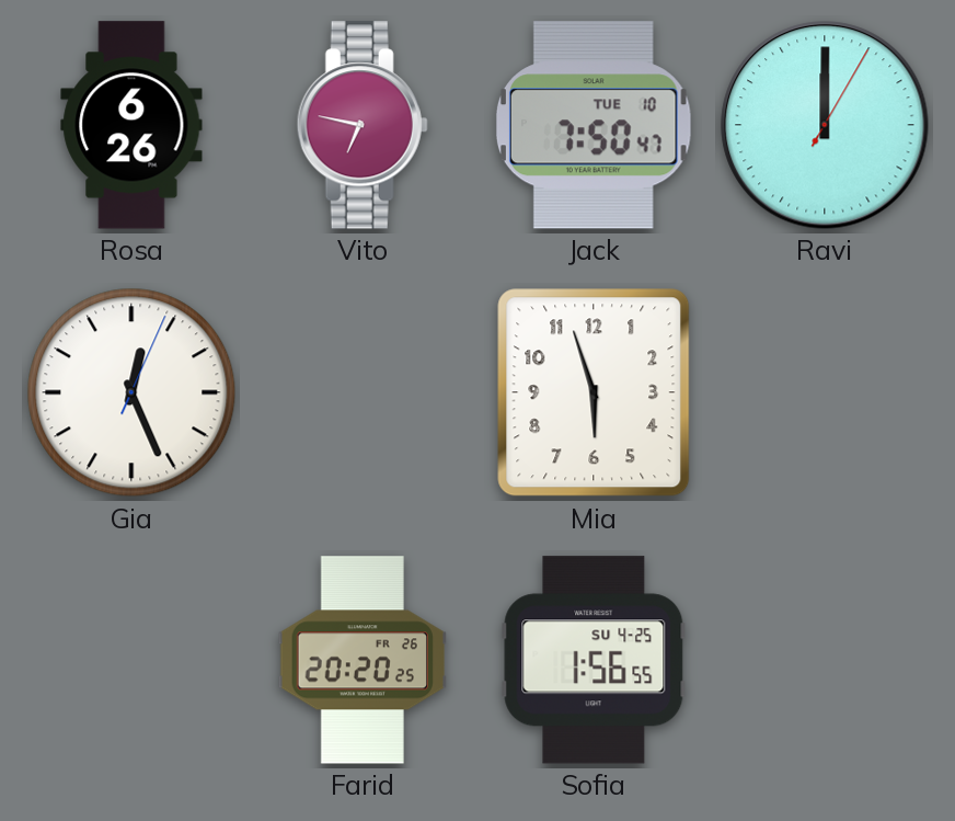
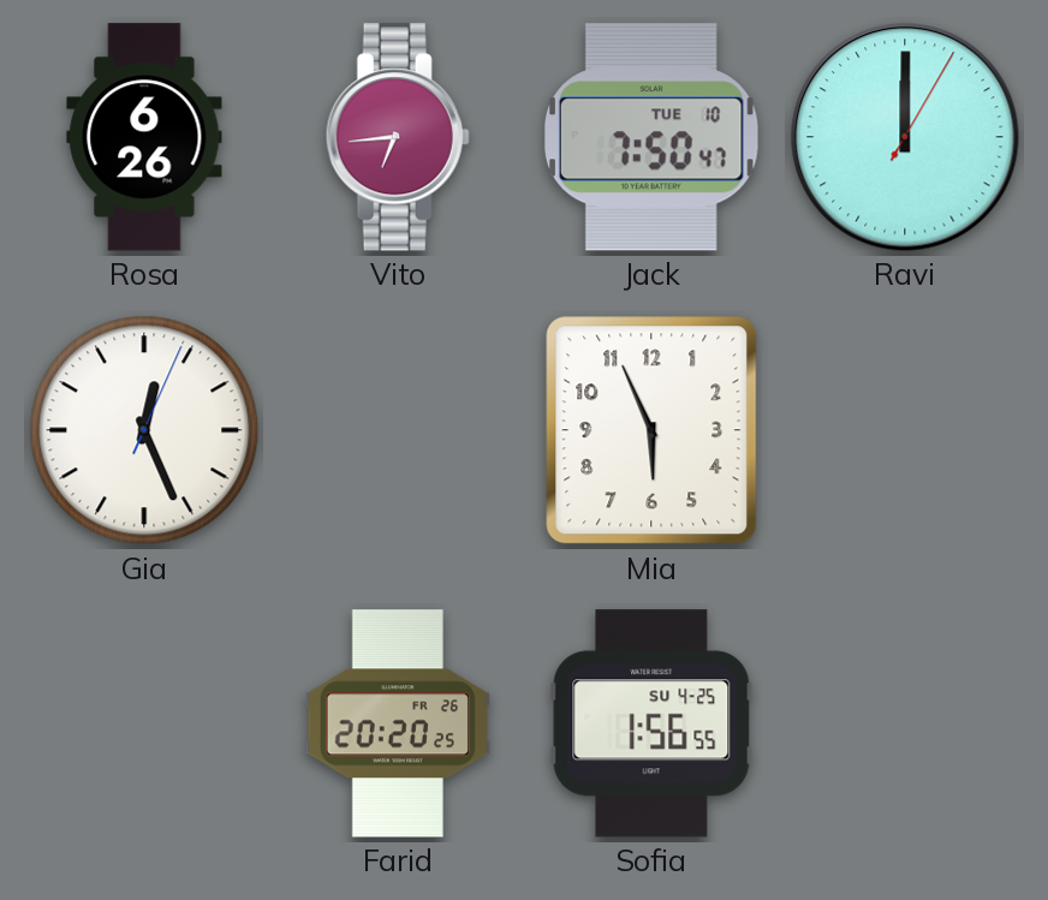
Vito: 6:47 -> 6:44
Mia: 5:57 -> 5:56
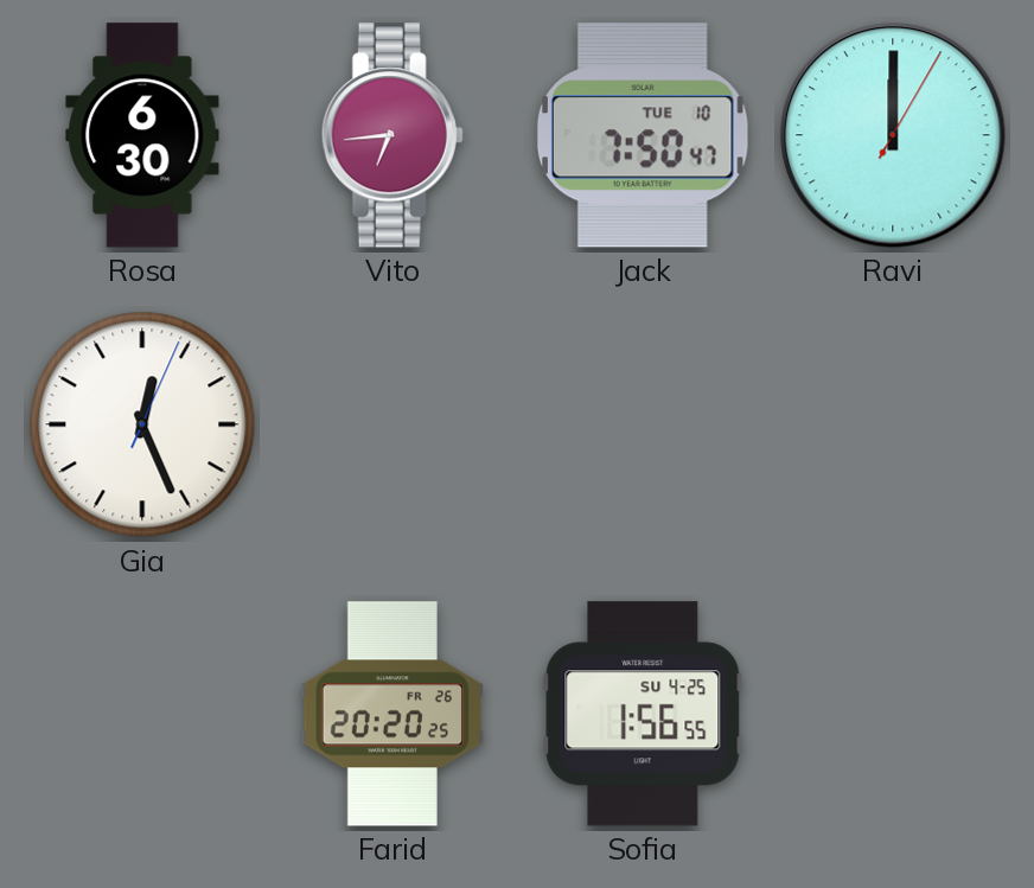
Rosa: 6:26 -> 6:30
Mia: 5:56 -> none
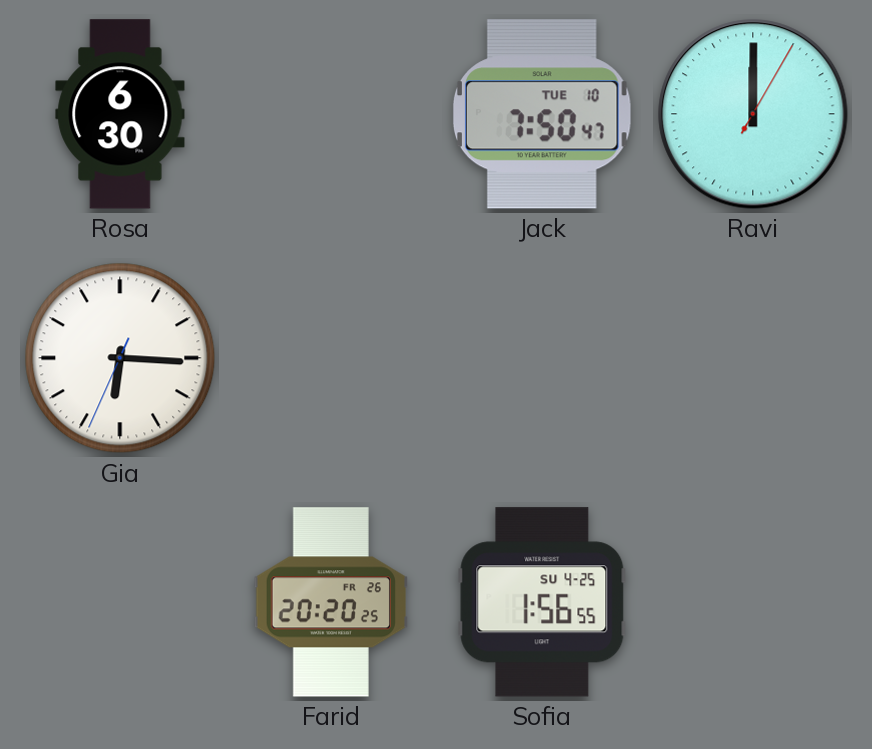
Vito: 6:44 -> none
Gia: 12:26 -> 6:15
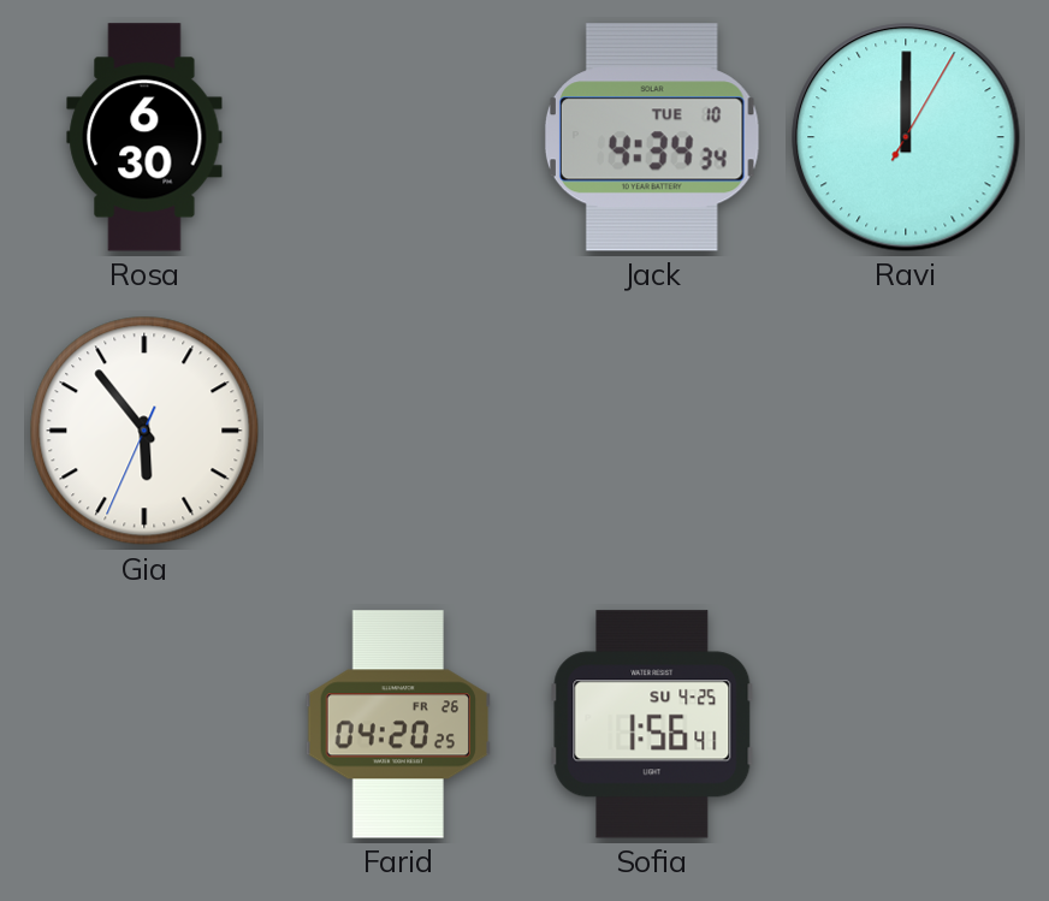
Jack: 7:50 -> 4:34
Gia: 6:15 -> 5:53
Farid: 20:20 -> 04:20
Sofia: 1:56:55 -> 1:56:41
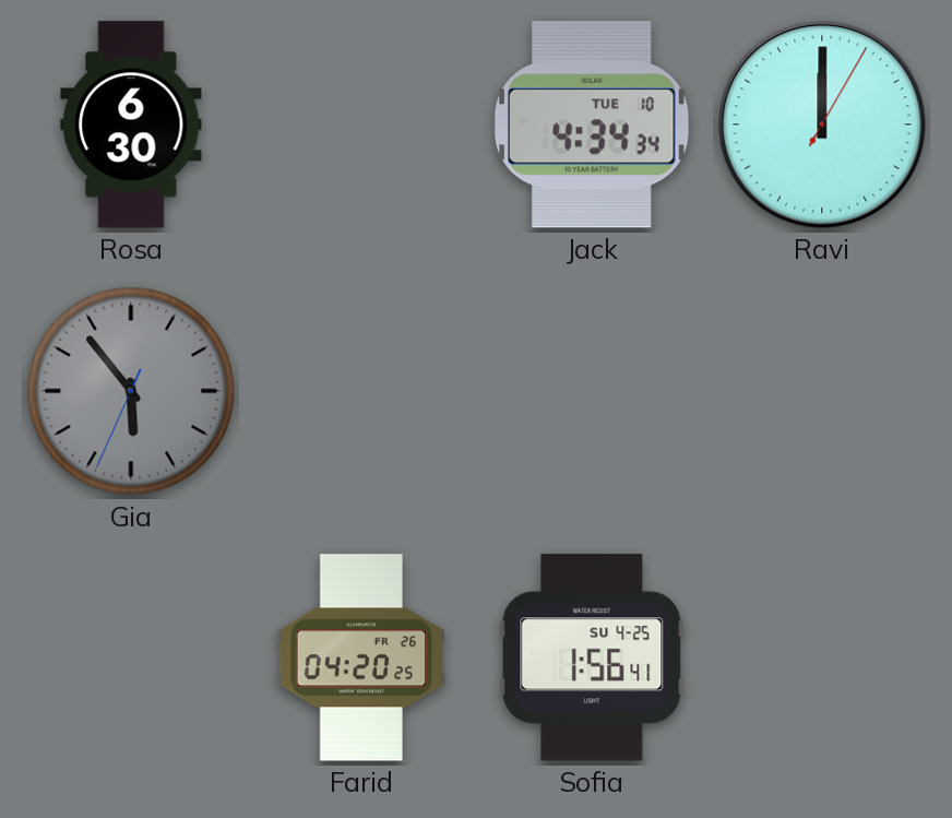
Gia dial: white -> grey
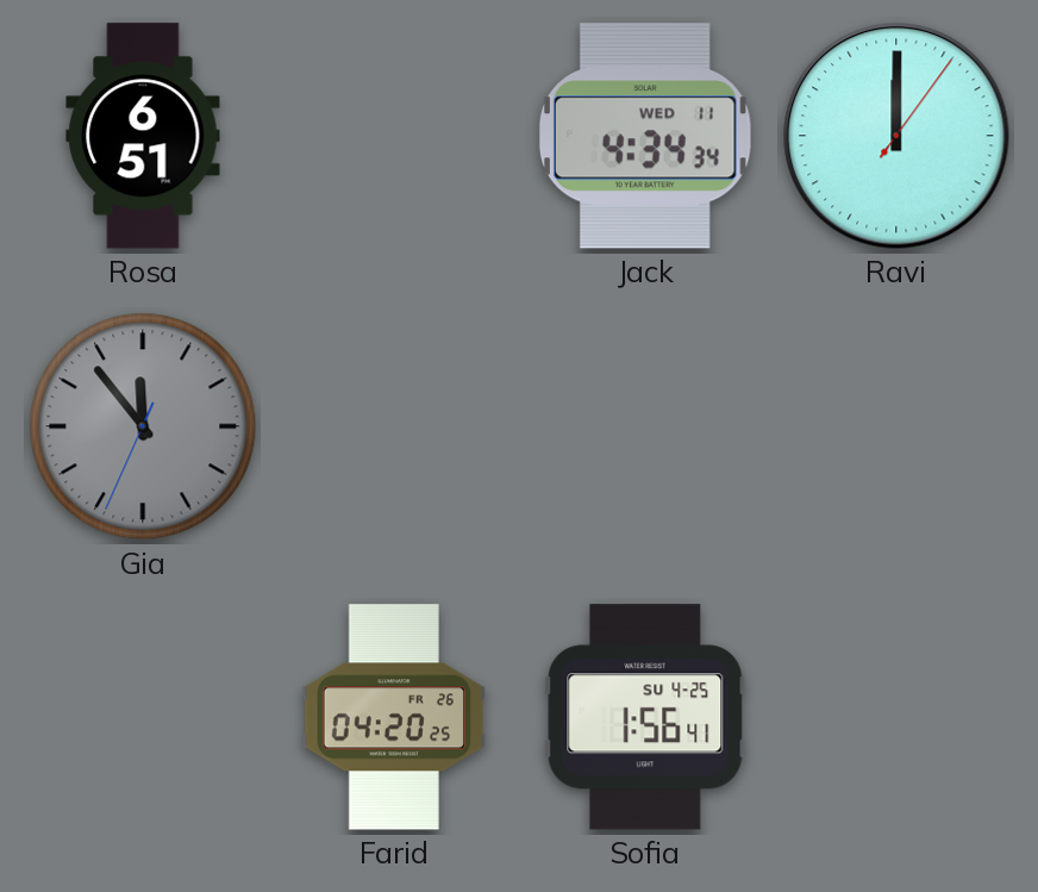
Rosa: 6:30 -> 6:51
Jack date: TUE 10 -> WED 11
Ravi: 12:00:05 -> 12:00:06
Gia: 5:53 -> 11:53
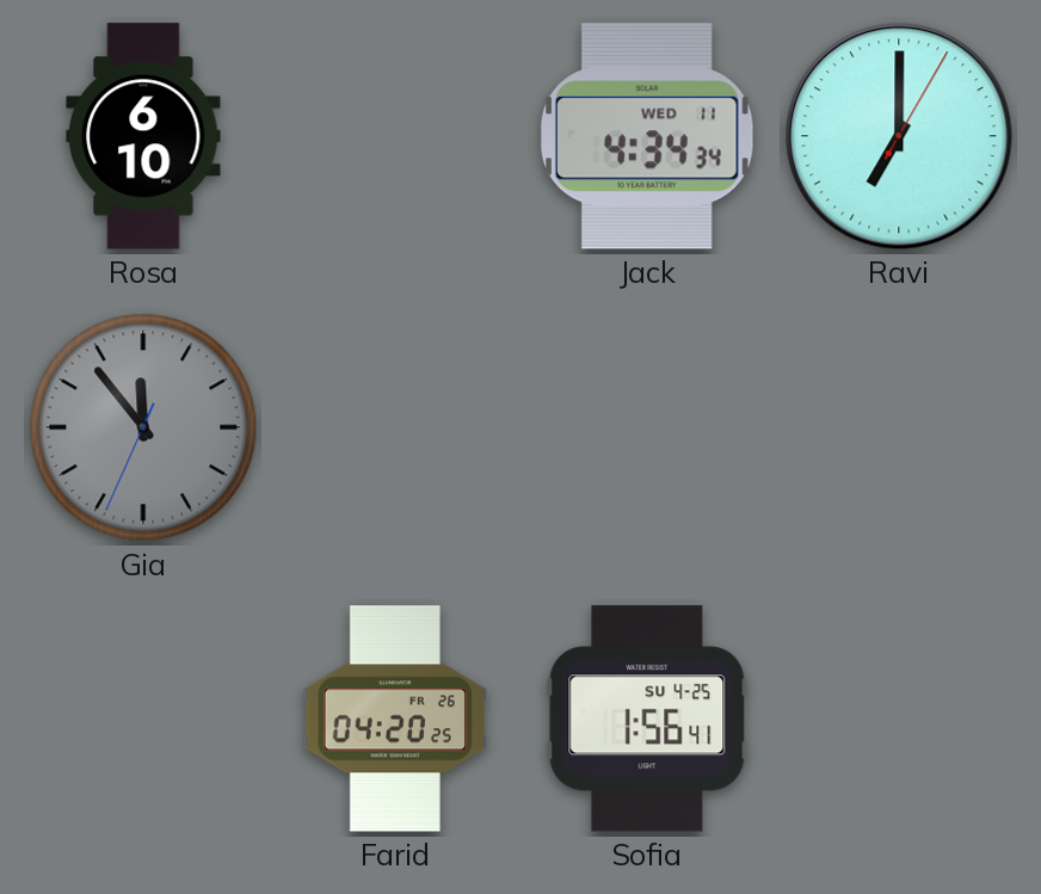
Rosa: 6:51 -> 6:10
Ravi: 12:00 -> 7:00
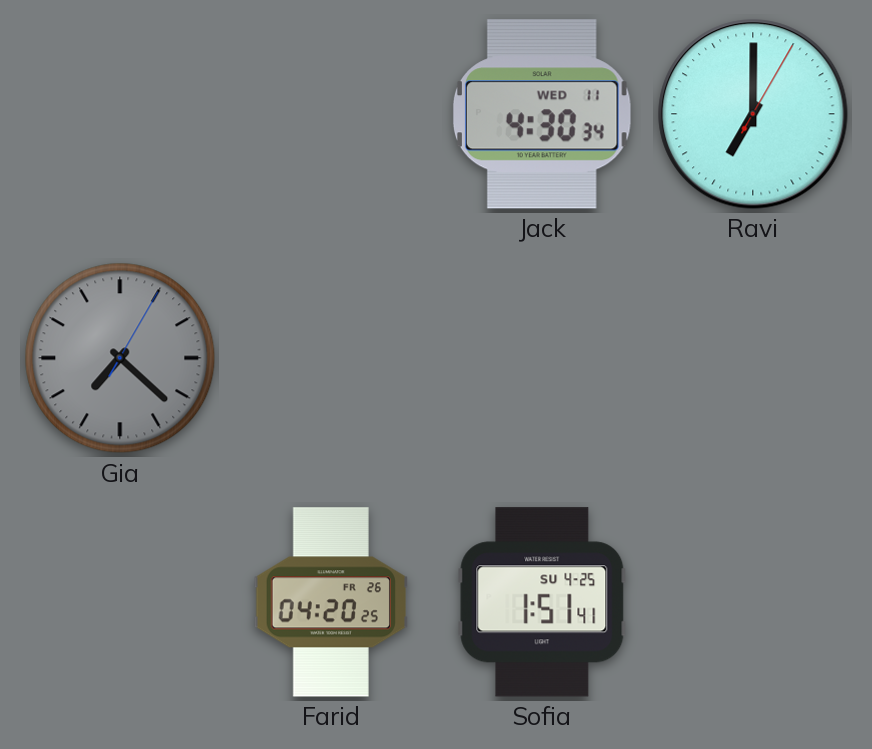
Rosa: 6:10 -> none
Jack: 4:34 -> 4:30
Gia: 11:53 -> 7:22
Sofia: 1:56 -> 1:51
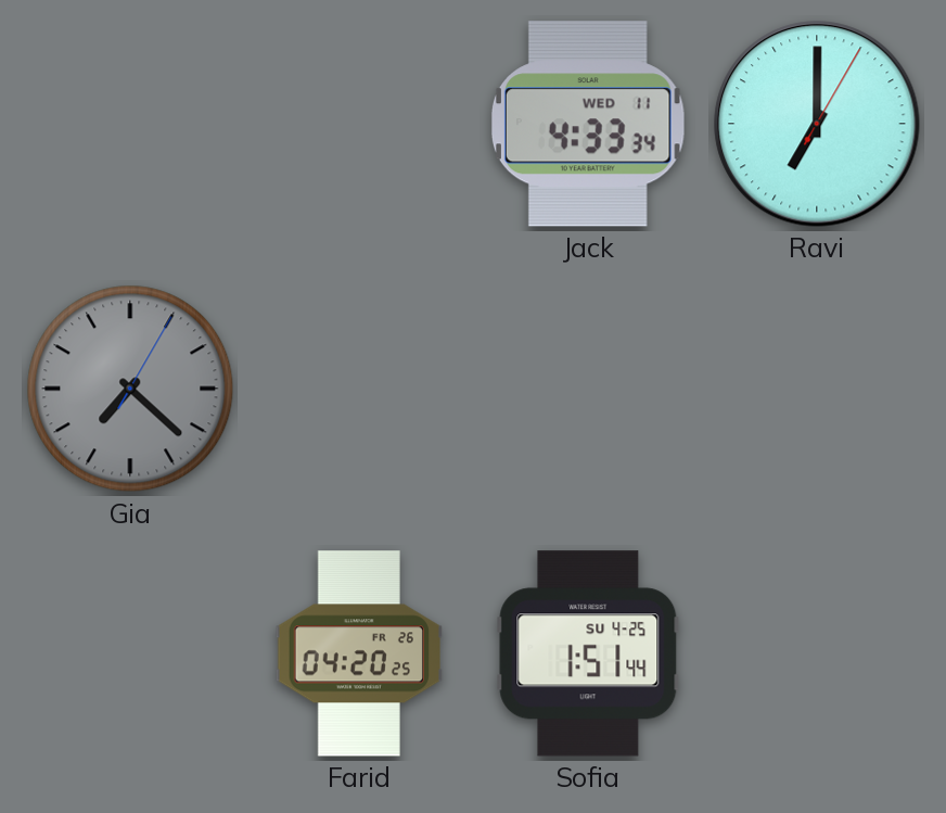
Jack: 4:30 -> 4:33
Sofia: 1:51:41 -> 1:51:44
